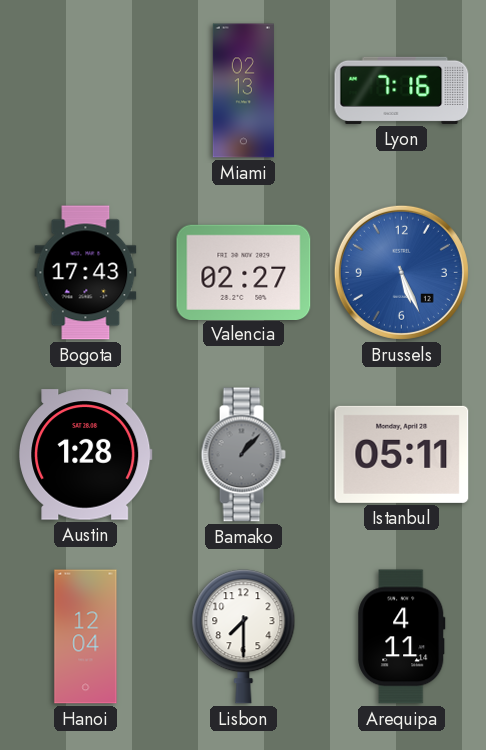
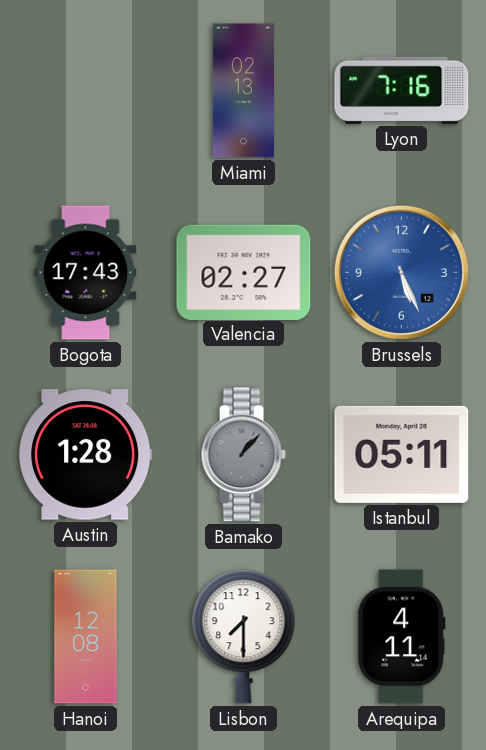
Hanoi: 12:04 -> 12:08
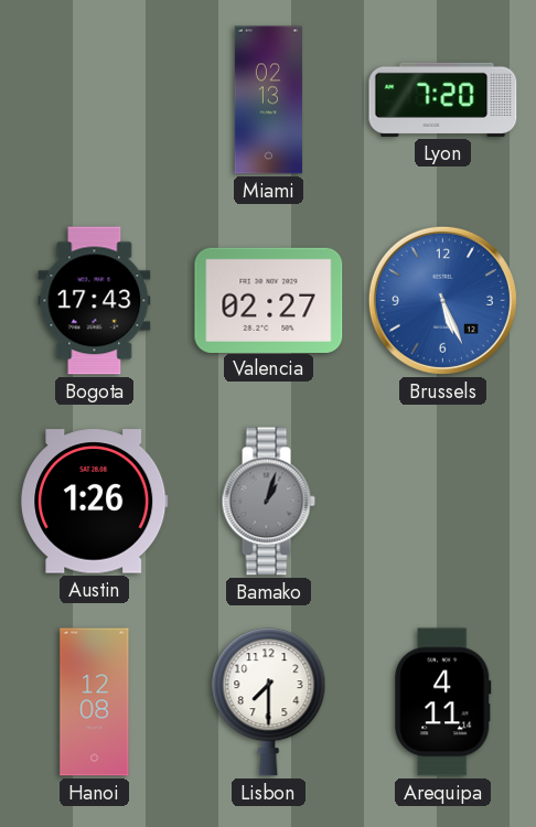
Lyon: 7:16 -> 7:20
Austin: 1:28 -> 1:26
Bamako: 1:07 -> 1:03
Istanbul: 05:11 -> none
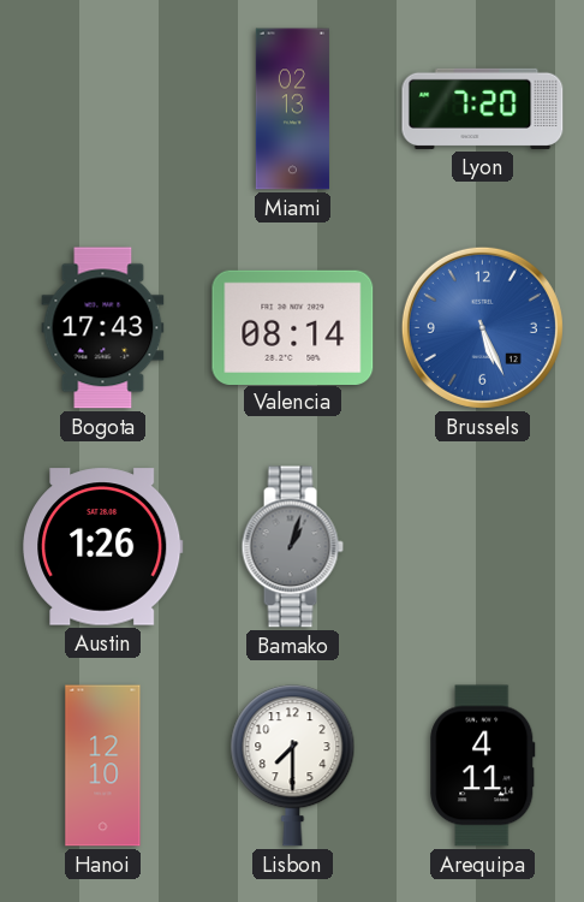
Valencia: 02:27 -> 08:14
Hanoi: 12:08 -> 12:10
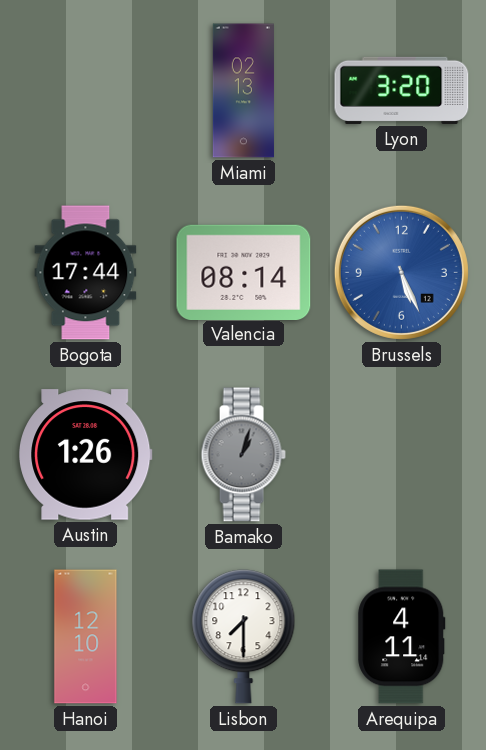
Lyon: 7:20 -> 3:20
Bogota: 17:43 -> 17:44
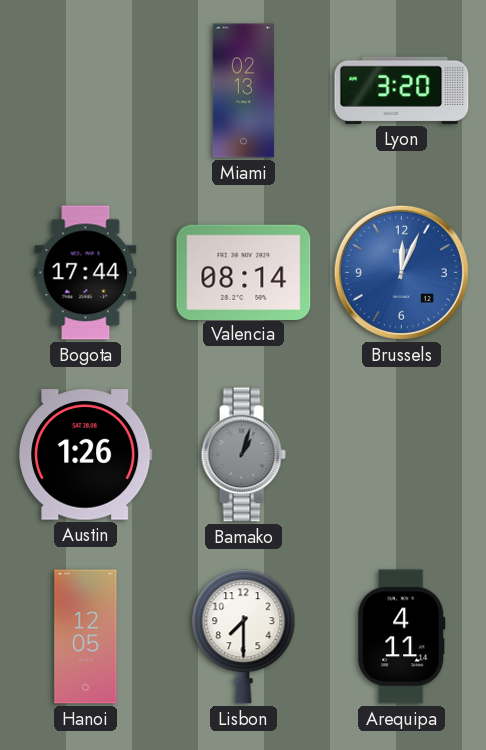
Brussels: 5:26 -> 12:04
Hanoi: 12:10 -> 12:05
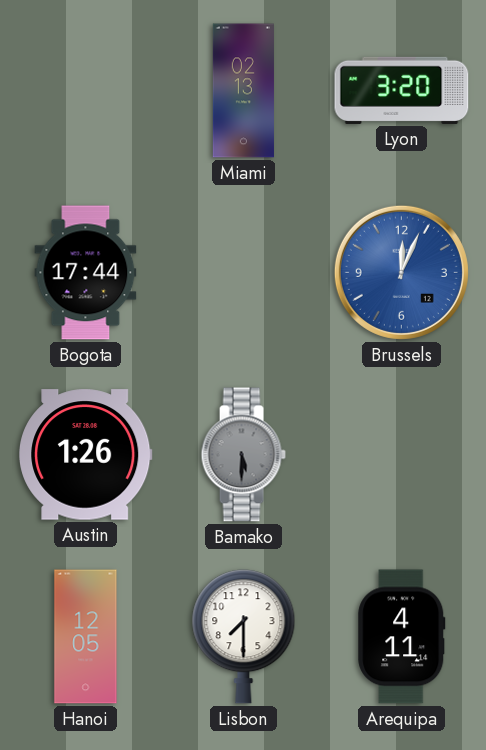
Valencia: 08:14 -> none
Bamako: 1:03 -> 5:30
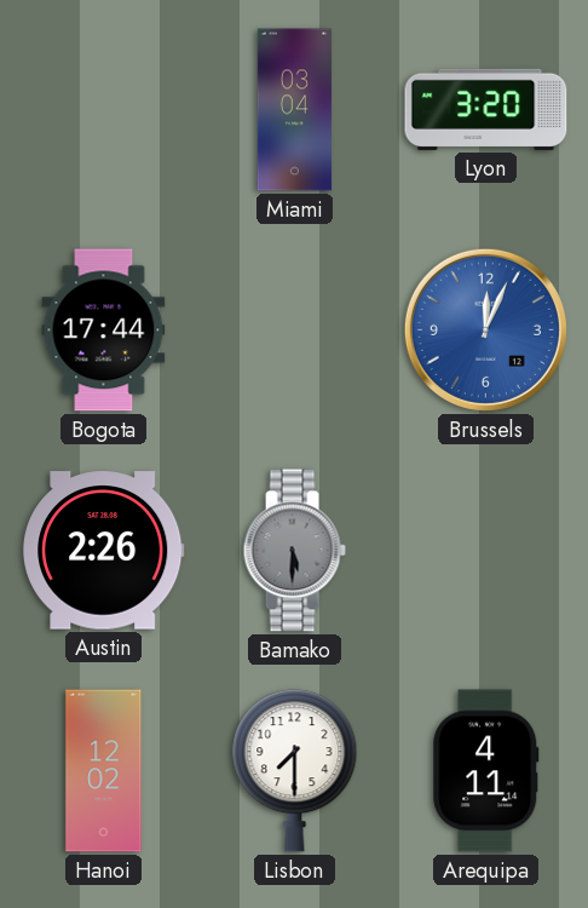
Miami: 02:13 -> 03:04
Austin: 1:26 -> 2:26
Hanoi: 12:05 -> 12:02
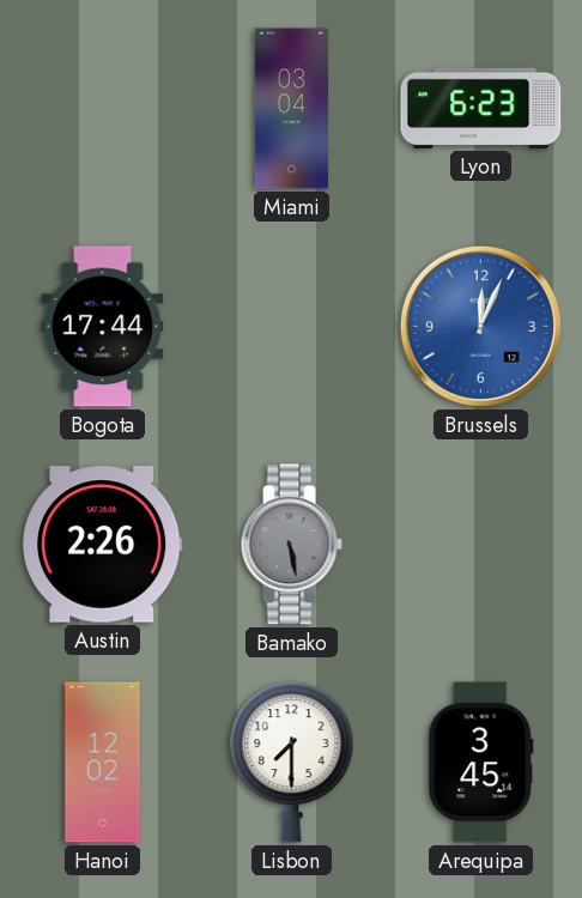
Lyon: 3:20 -> 6:23
Bamako: 5:30 -> 5:28
Arequipa: 4:11 -> 3:45
